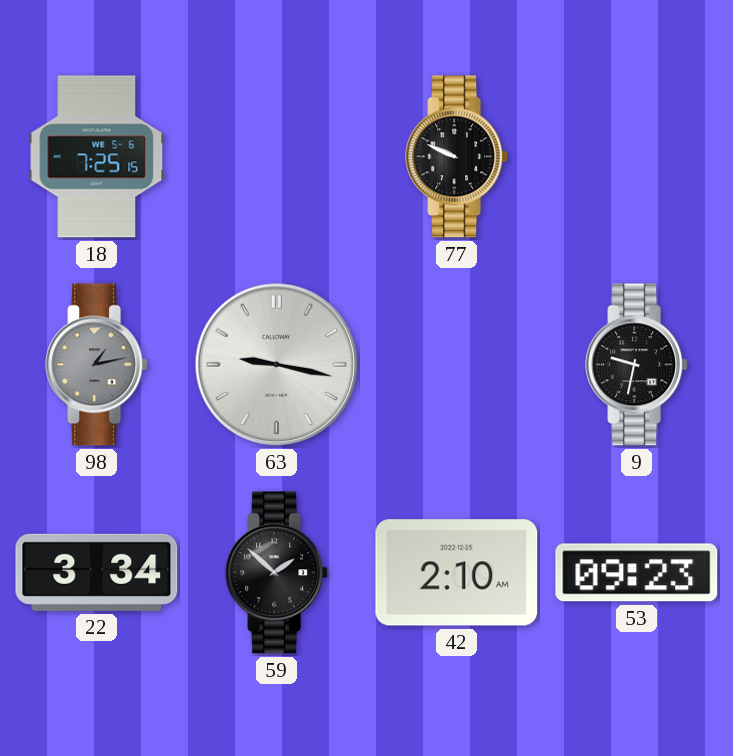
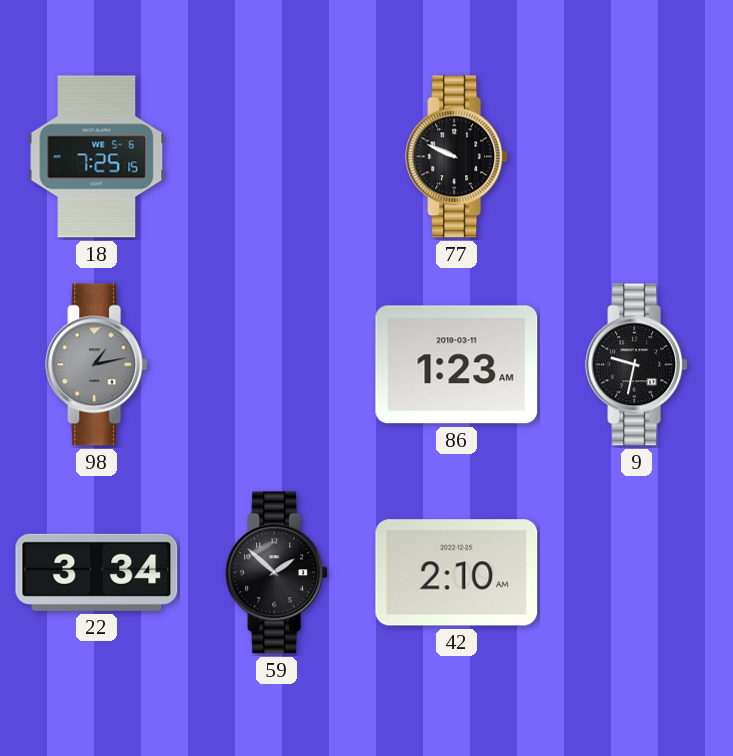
63: 9:17 -> none
86: none -> 1:23
53: 09:23 -> none
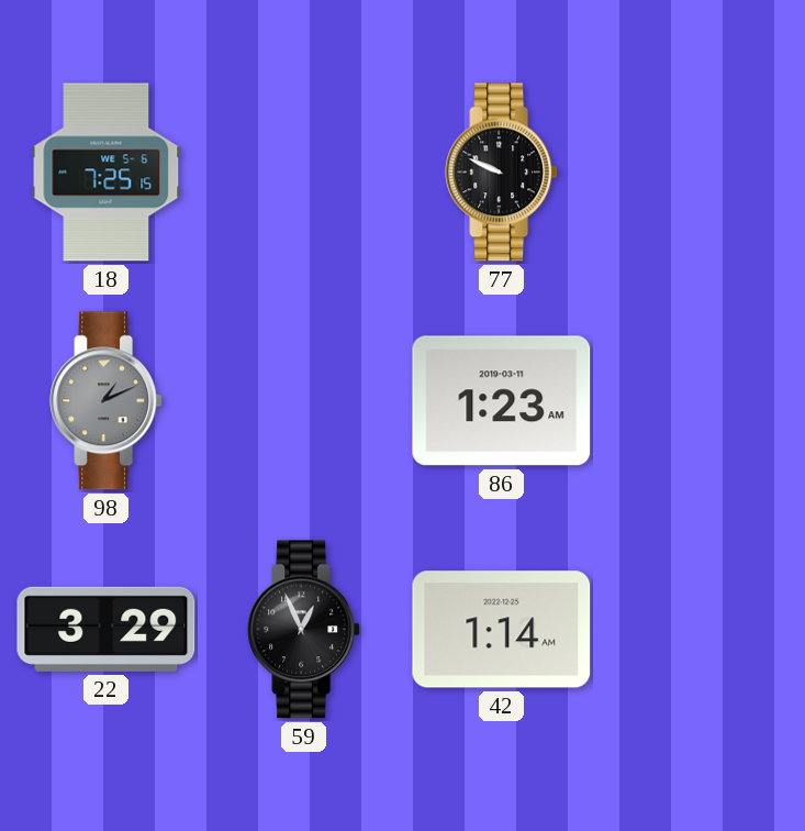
98: 1:13 -> 1:11
9: 9:32 -> none
22: 3:34 -> 3:29
59: 1:52 -> 12:56
42: 2:10 -> 1:14
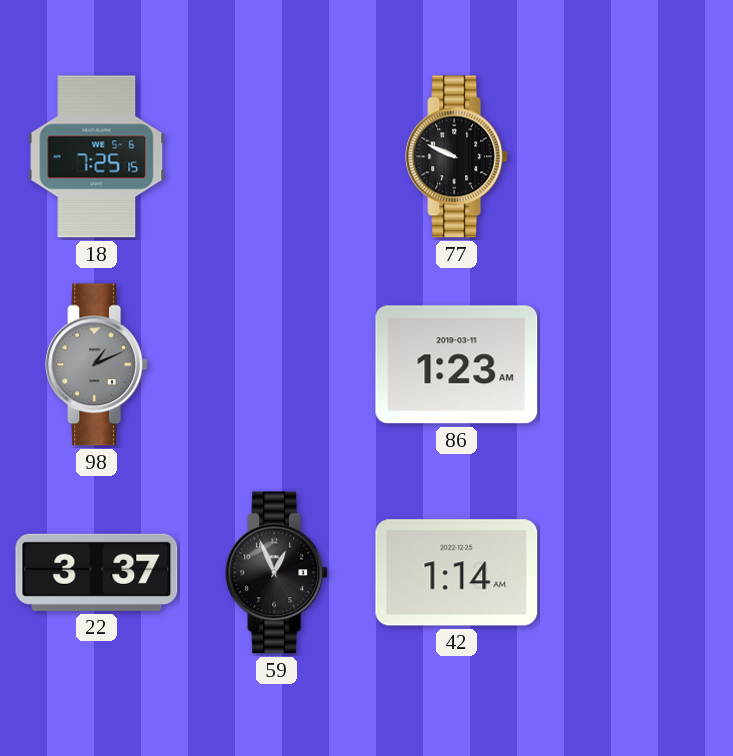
22: 3:29 -> 3:37
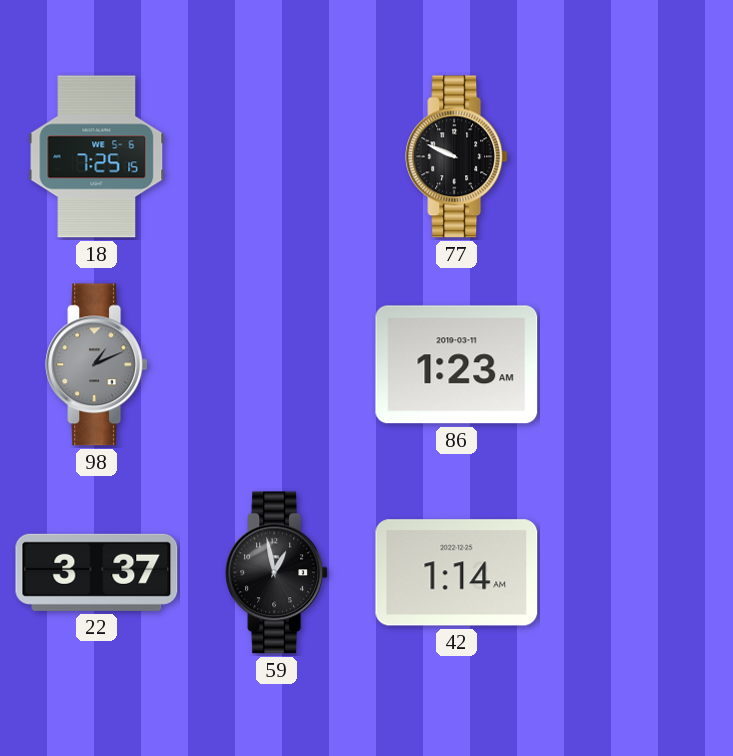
59: 12:56 -> 12:58
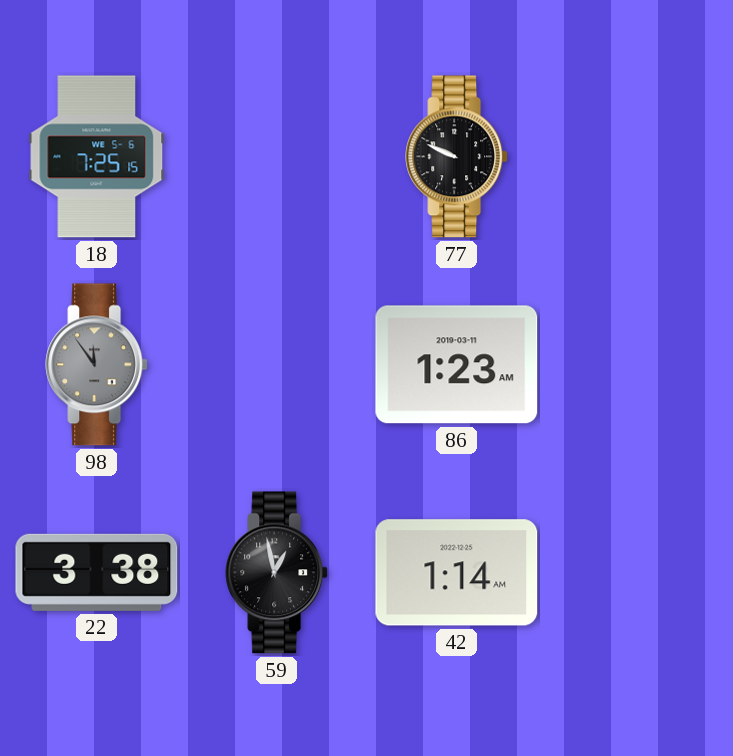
98: 1:11 -> 11:54
22: 3:37 -> 3:38
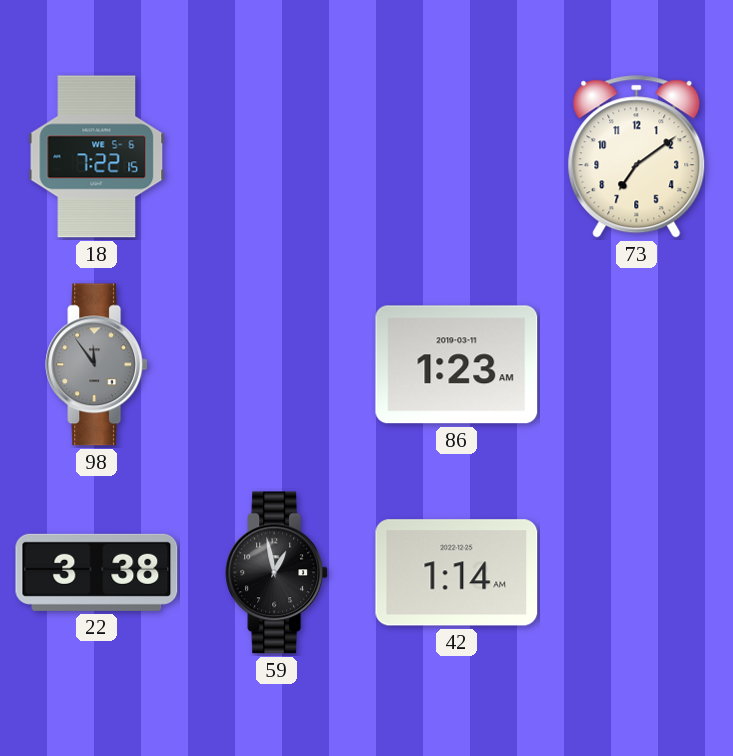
18: 7:25 -> 7:22
77: 9:49 -> none
73: none -> 7:09
